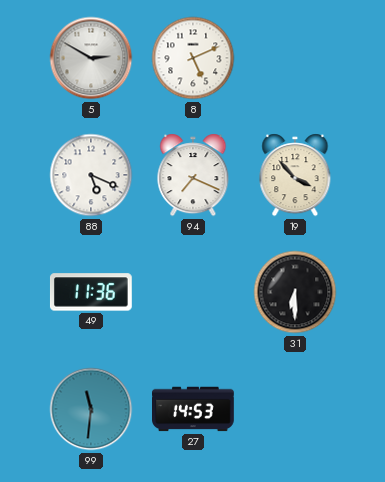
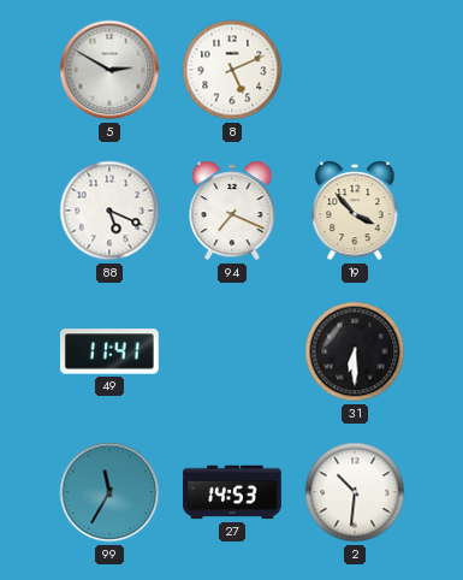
49: 11:36 -> 11:41
99: 11:31 -> 11:35
2: none -> 10:31
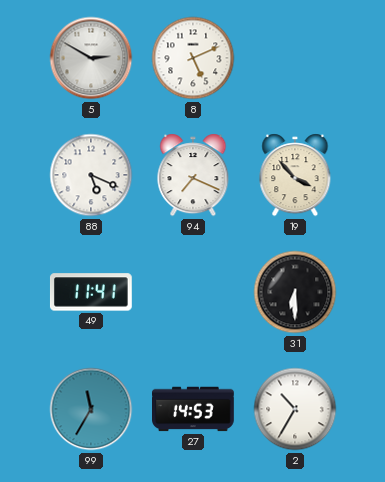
2: 10:31 -> 10:35
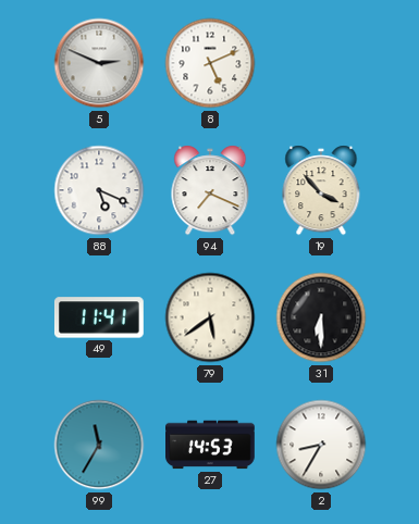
5: 2:50 -> 2:49
79: none -> 5:39
2: 10:35 -> 8:35
